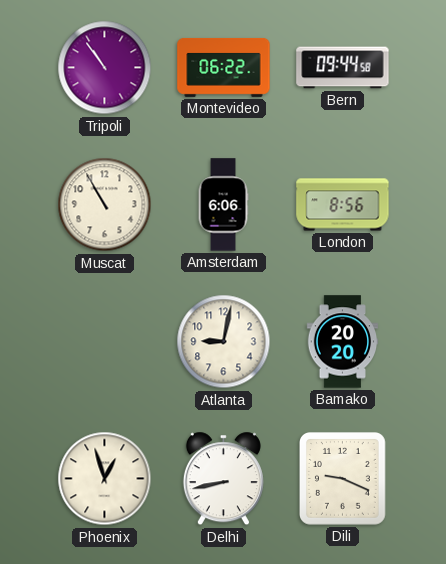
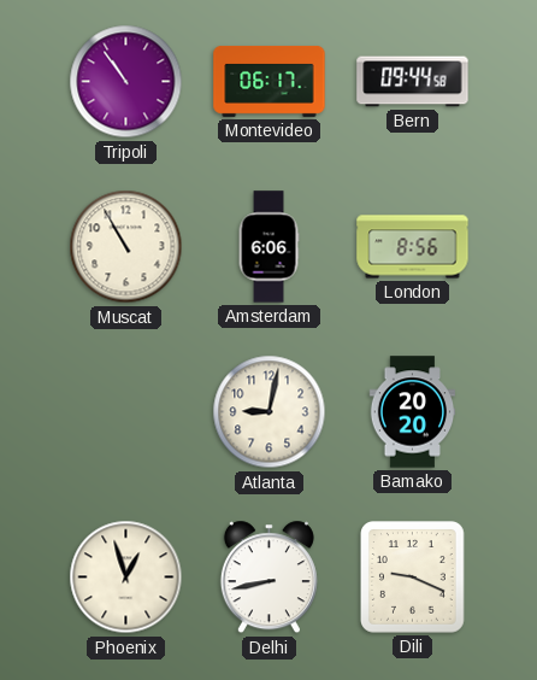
Montevideo: 06:22 -> 06:17
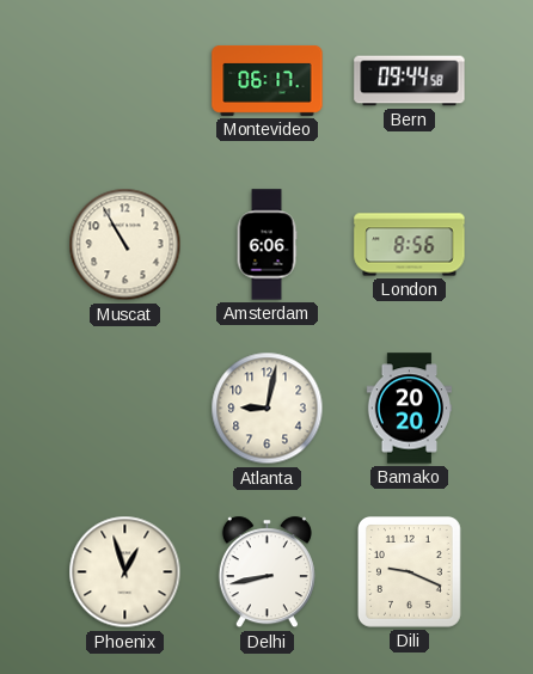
Tripoli: 10:54 -> none
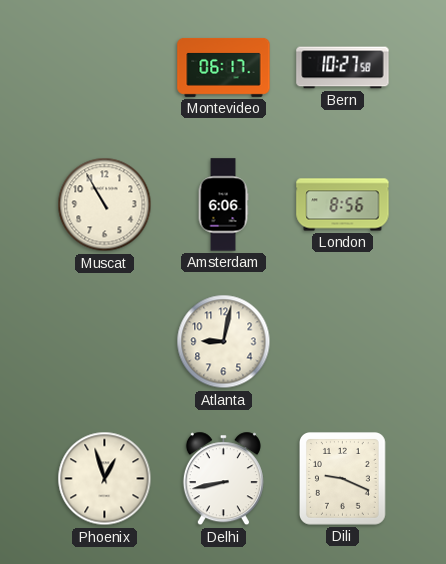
Bern: 09:44 -> 10:27
Bamako: 20:20 -> none
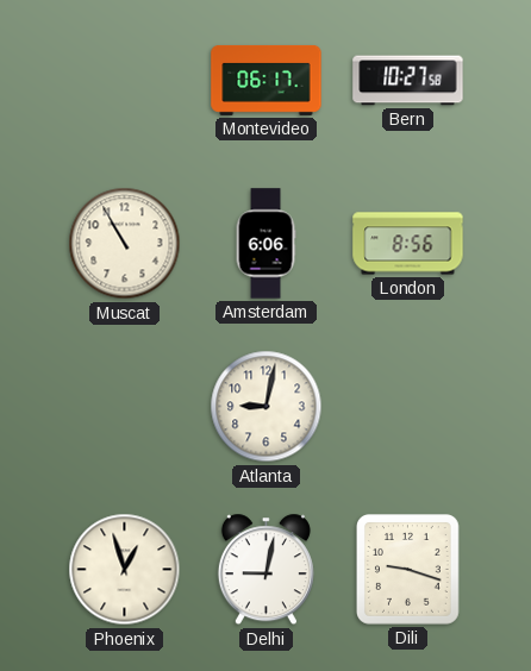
Delhi: 8:43 -> 9:02
Dili: 9:19 -> 9:18
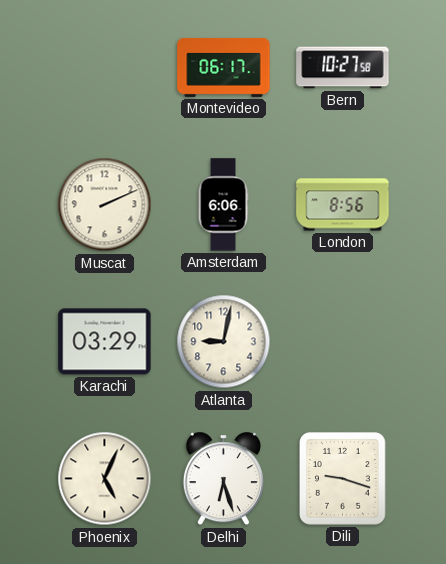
Muscat: 10:55 -> 2:11
Karachi: none -> 03:29
Phoenix: 12:57 -> 5:04
Delhi: 9:02 -> 6:27
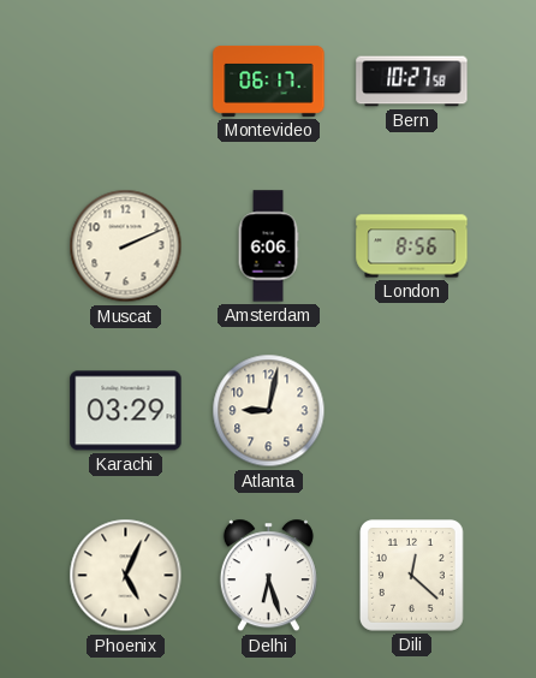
Dili: 9:18 -> 12:22
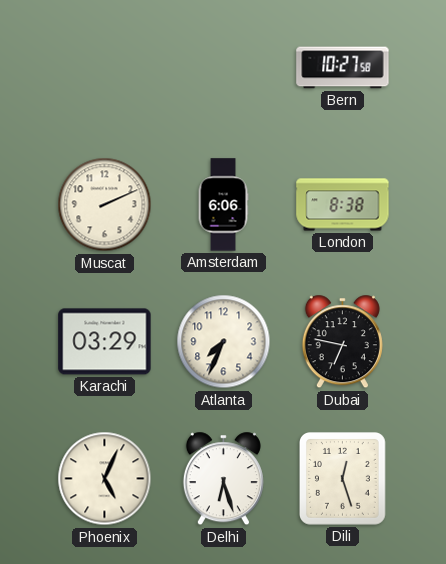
Montevideo: 06:17 -> none
London: 8:56 -> 8:38
Atlanta: 9:02 -> 7:34
Dubai: none -> 6:47
Dili: 12:22 -> 12:27
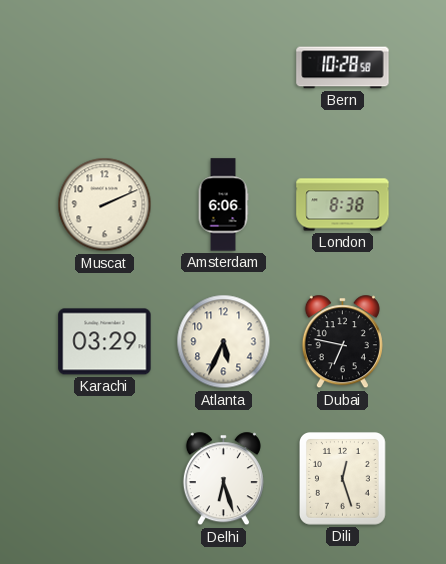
Bern: 10:27 -> 10:28
Atlanta: 7:34 -> 5:34
Phoenix: 5:04 -> none
